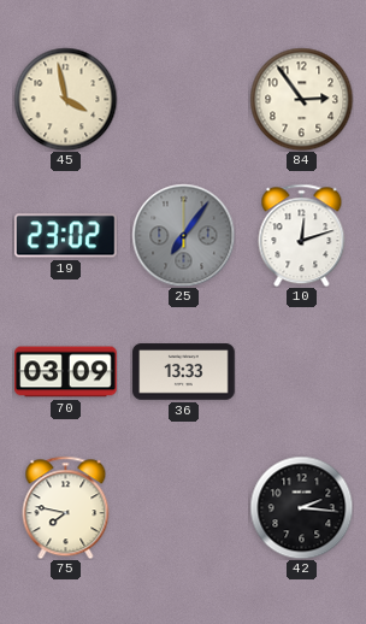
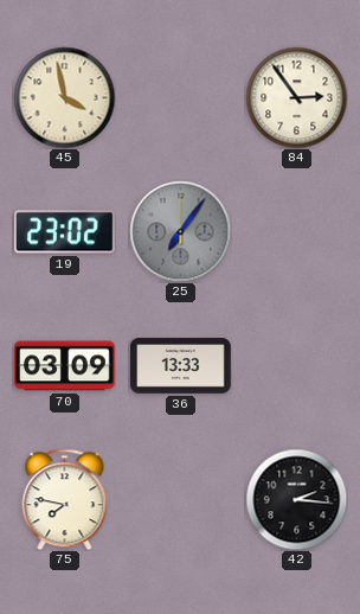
10: 12:12 -> none
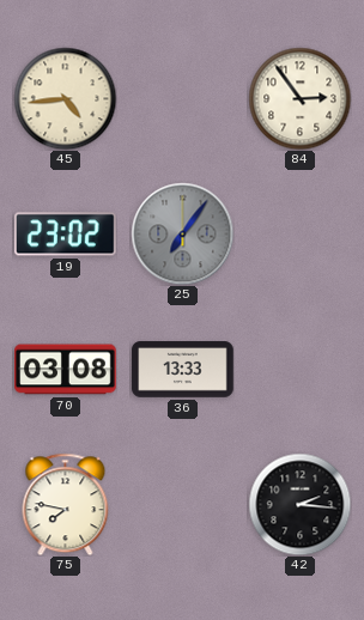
45: 3:58 -> 4:44
70: 03:09 -> 03:08
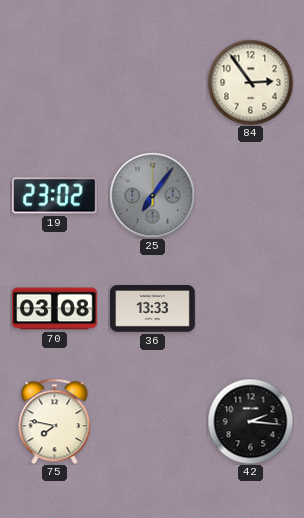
45: 4:44 -> none
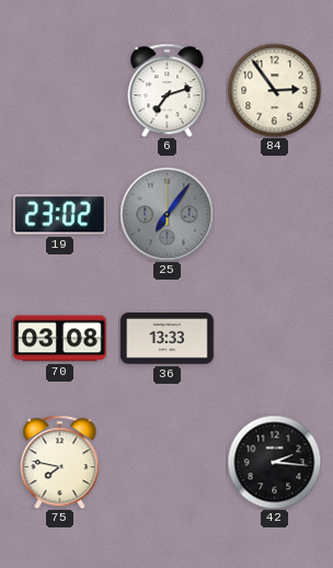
6: none -> 7:12
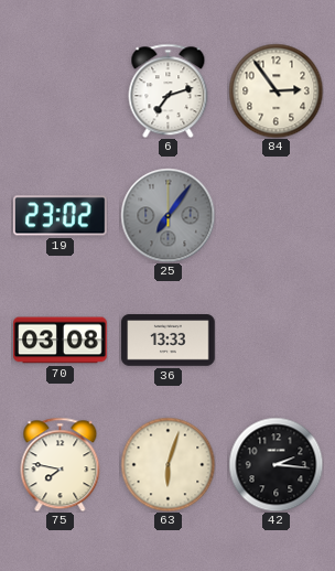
63: none -> 6:03
